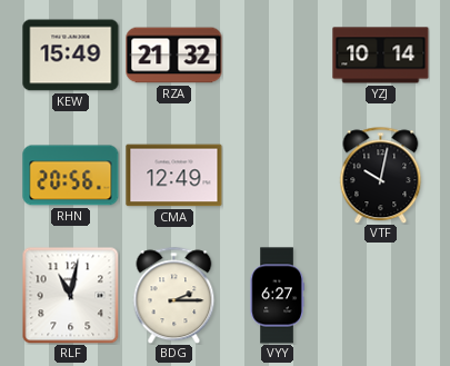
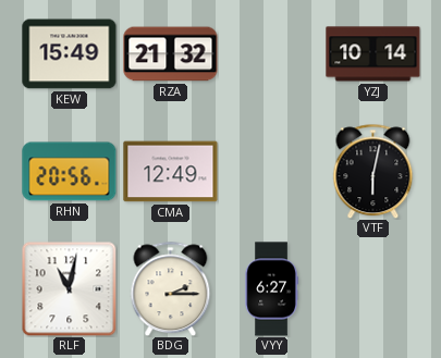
VTF: 10:02 -> 6:02
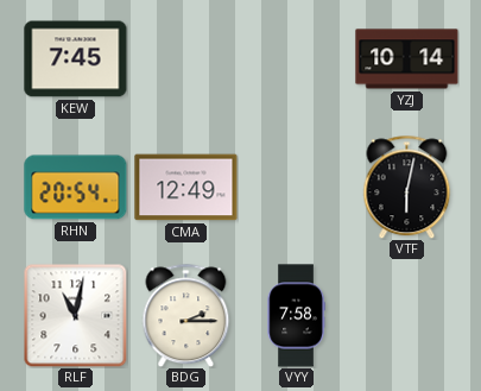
KEW: 15:49 -> 7:45
RZA: 21:32 -> none
RHN: 20:56 -> 20:54
VYY: 6:27 -> 7:58
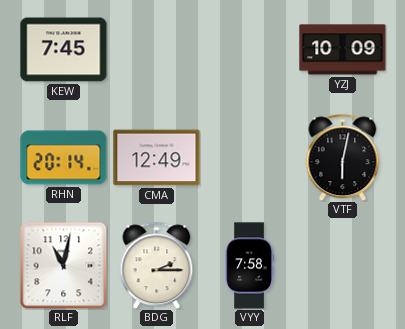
YZJ: 10:14 -> 10:09
RHN: 20:54 -> 20:14
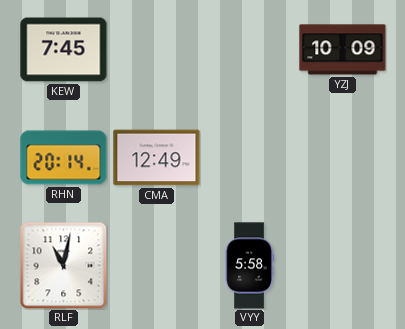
VTF: 6:02 -> none
BDG: 2:15 -> none
VYY: 7:58 -> 5:58
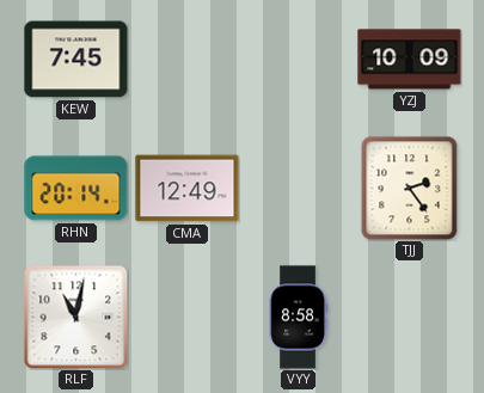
TJJ: none -> 2:24
VYY: 5:58 -> 8:58
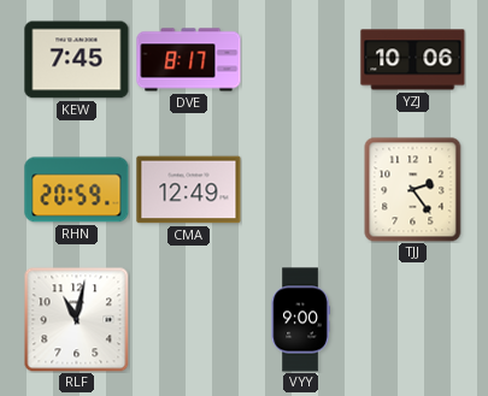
DVE: none -> 8:17
YZJ: 10:09 -> 10:06
RHN: 20:14 -> 20:59
VYY: 8:58 -> 9:00
